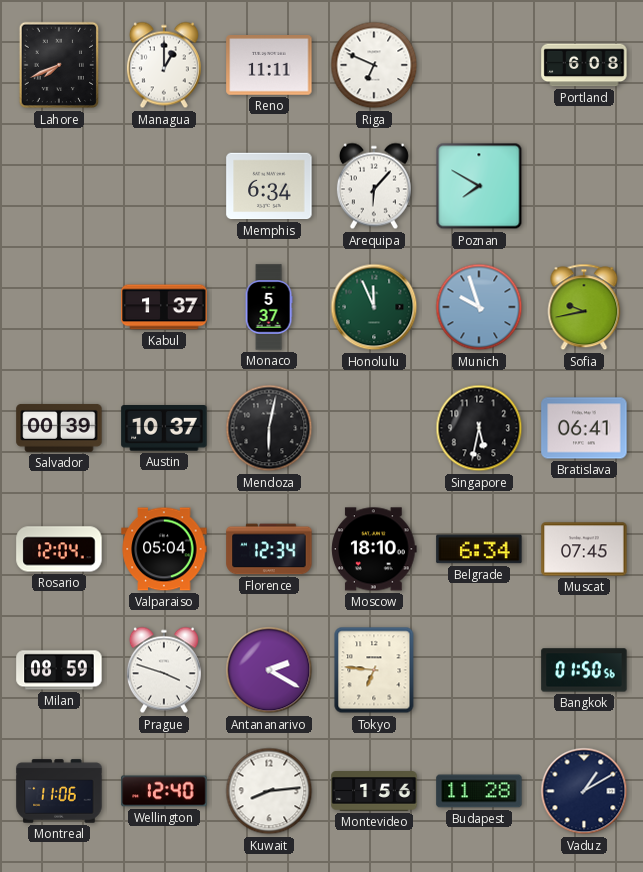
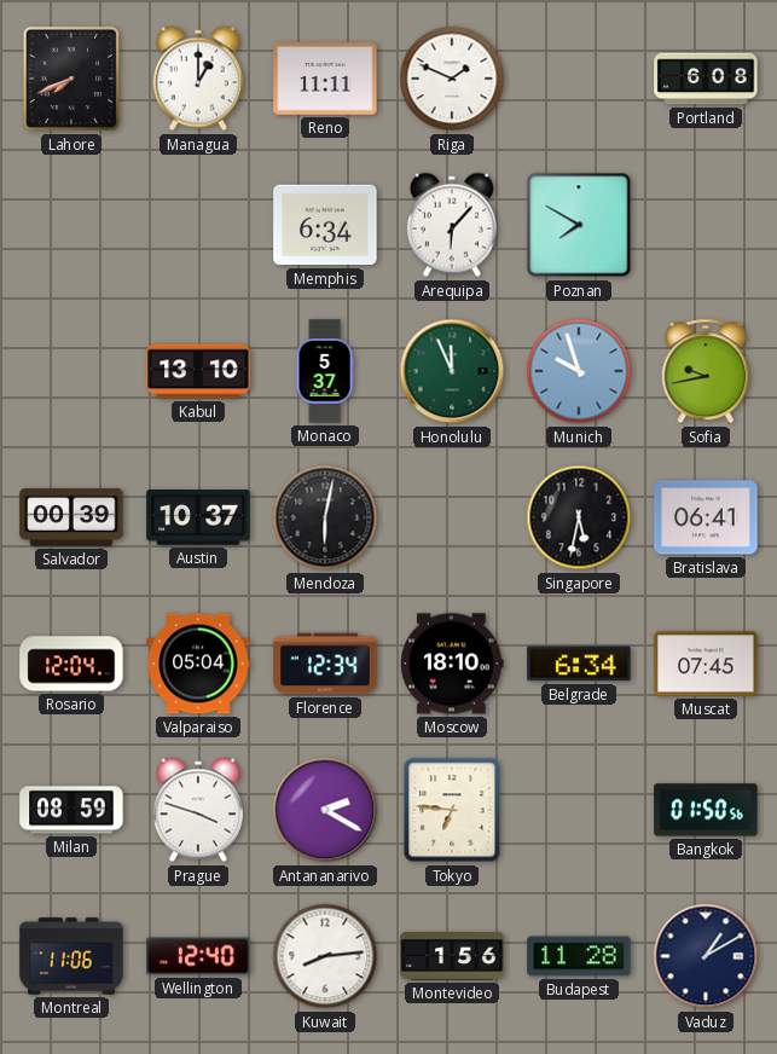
Riga: 6:49 -> 1:49
Kabul: 1:37 -> 13:10
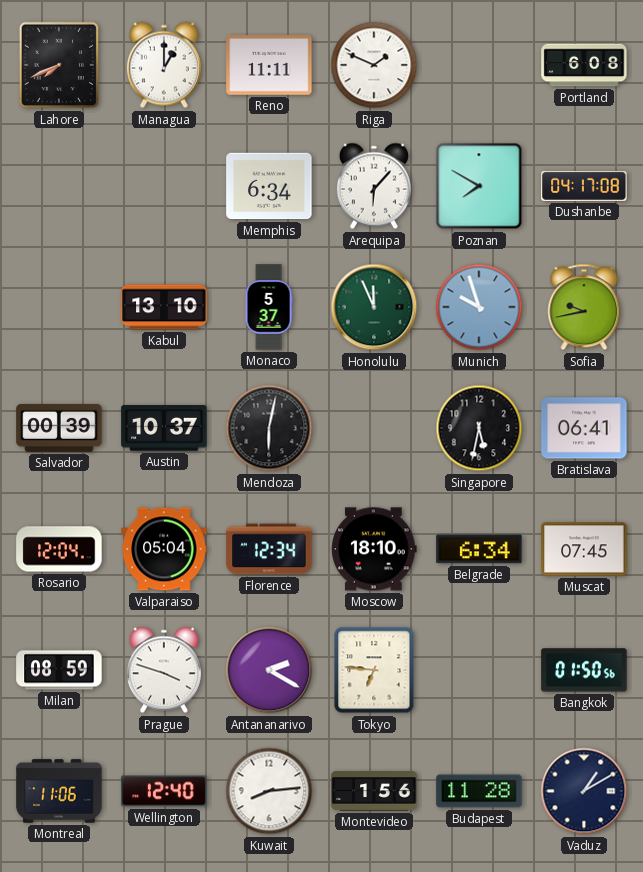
Dushanbe: none -> 04:17
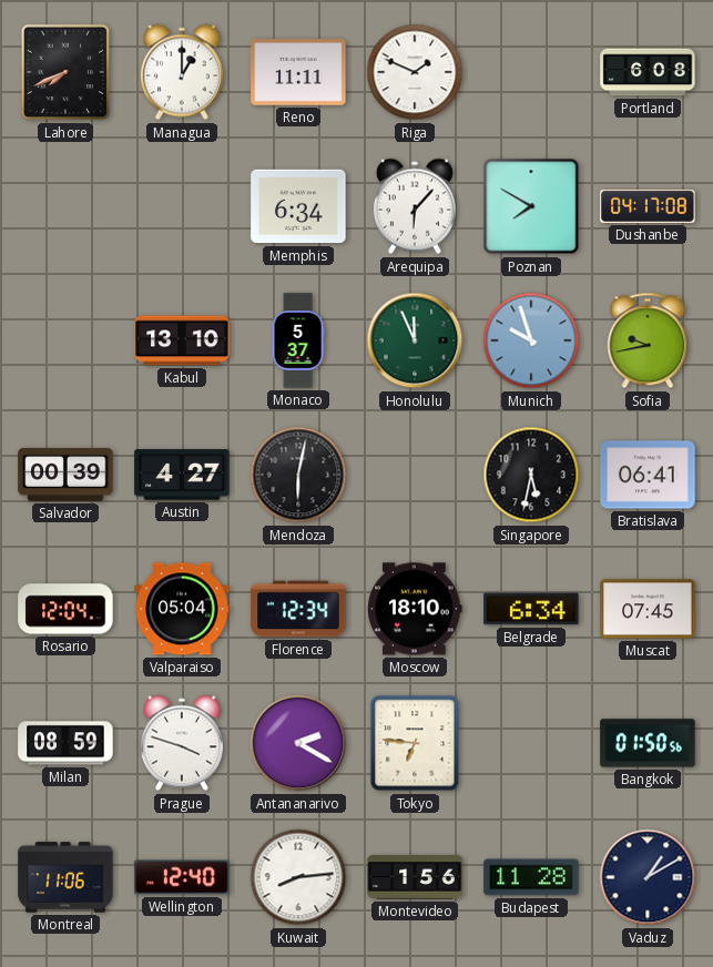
Austin: 10:37 -> 4:27
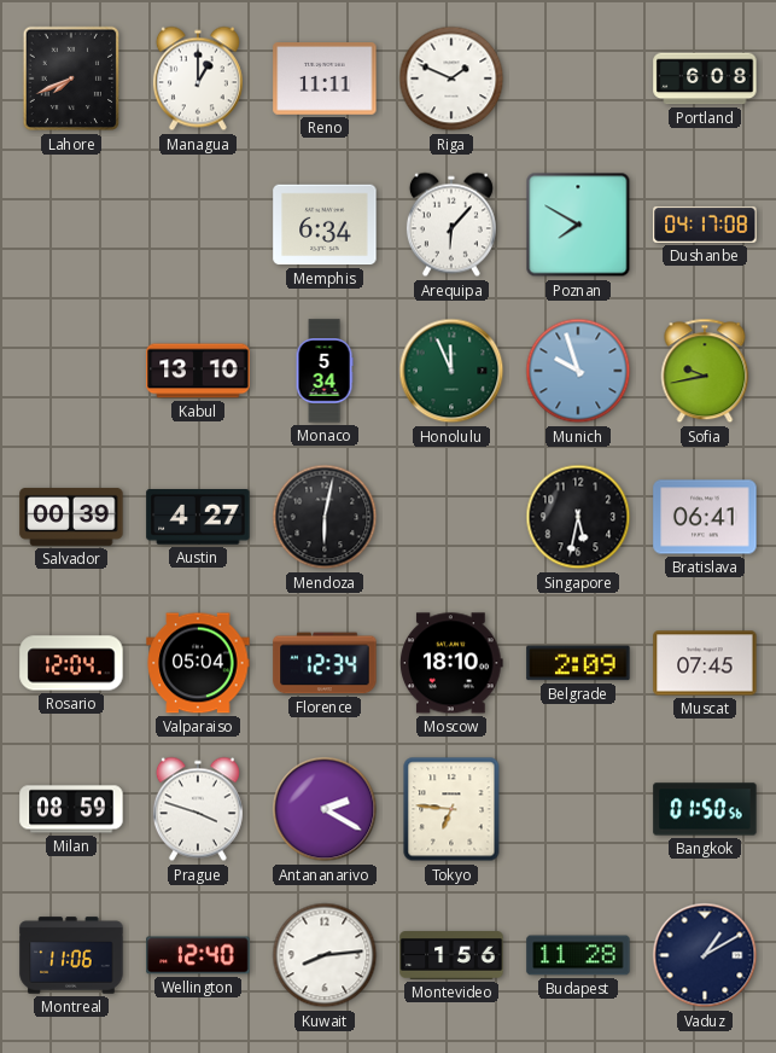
Monaco: 5:37 -> 5:34
Belgrade: 6:34 -> 2:09
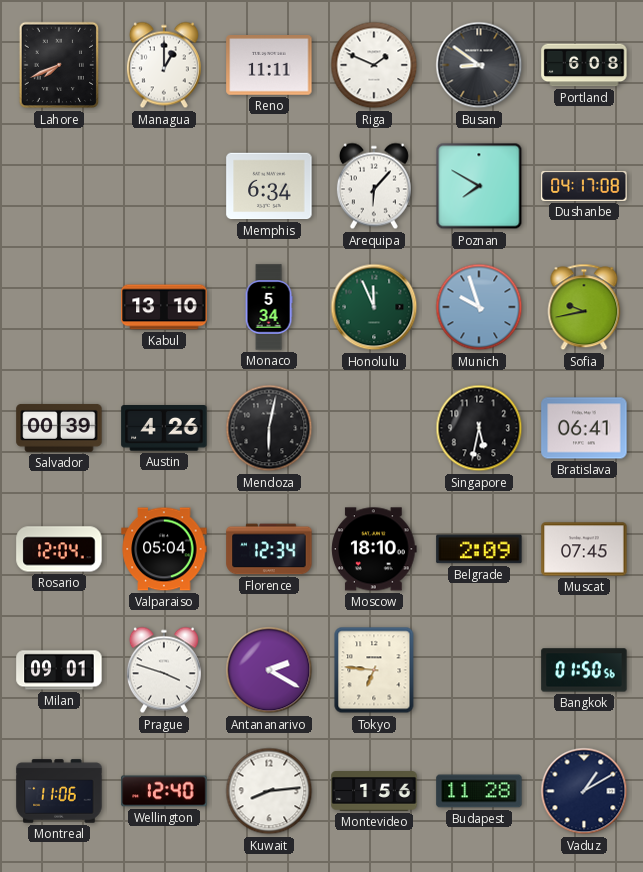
Busan: none -> 8:51
Austin: 4:27 -> 4:26
Milan: 08:59 -> 09:01
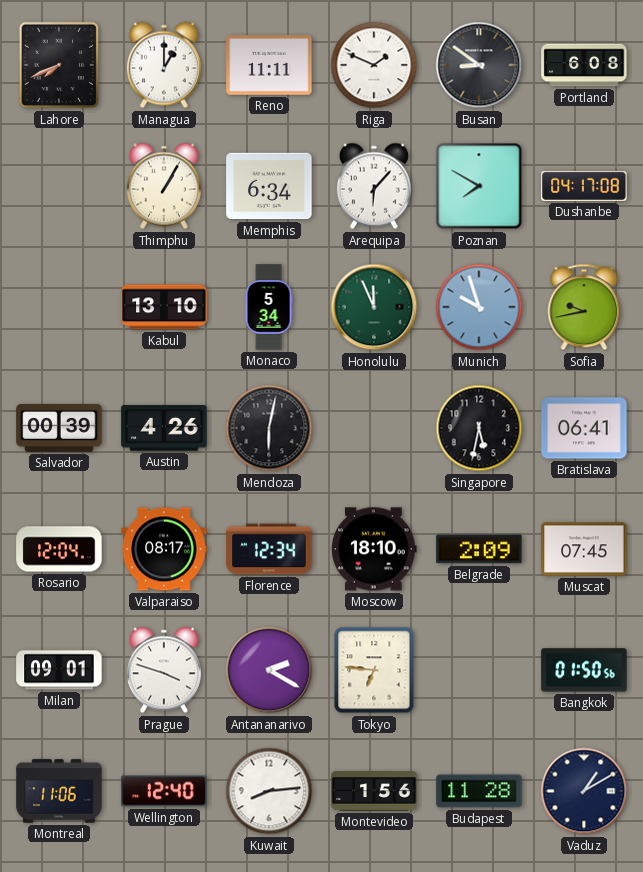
Thimphu: none -> 1:05
Valparaiso: 05:04 -> 08:17
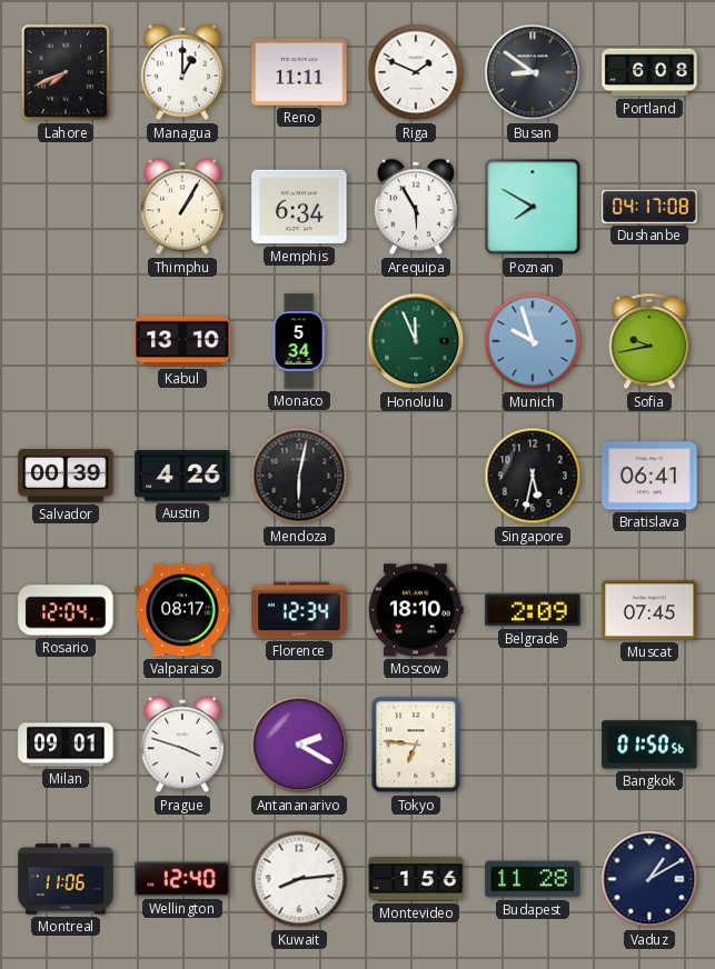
Arequipa: 6:07 -> 5:55
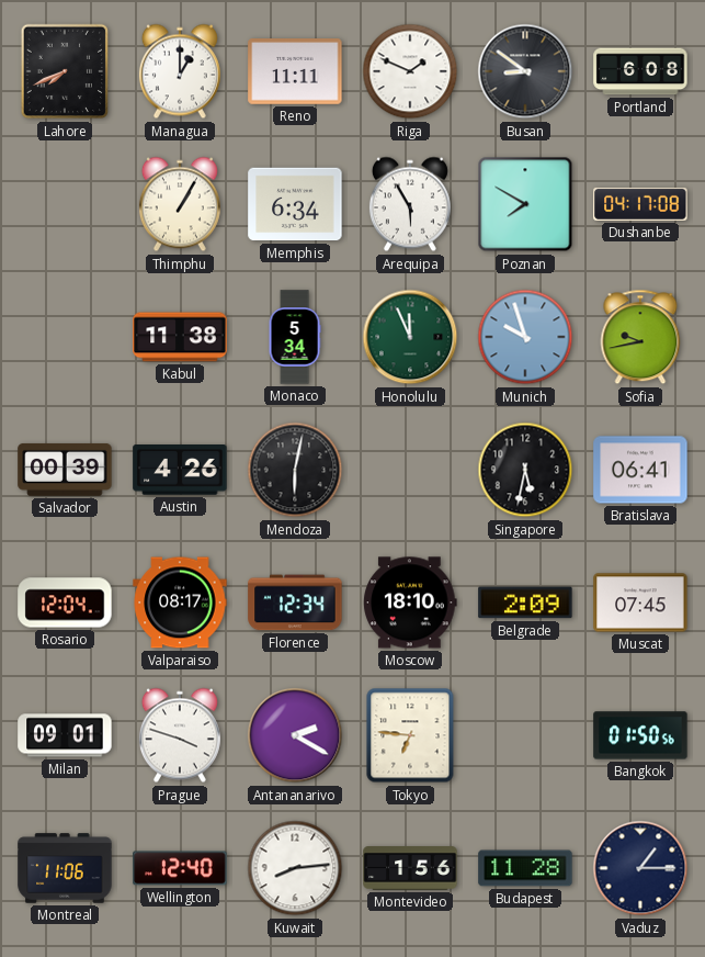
Kabul: 13:10 -> 11:38
Vaduz: 1:10 -> 1:15
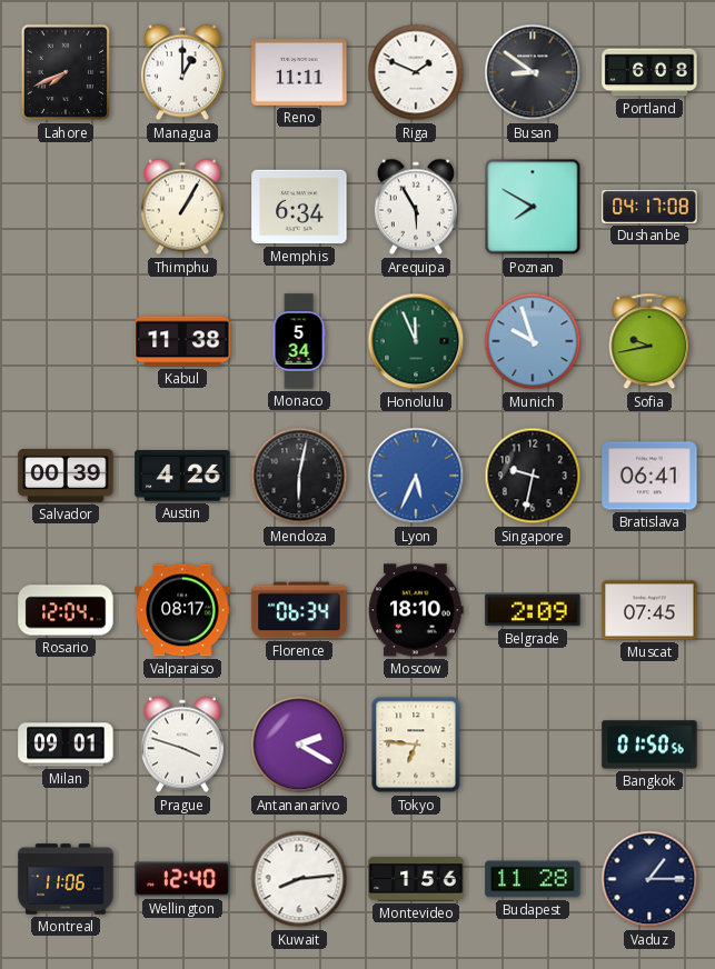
Lyon: none -> 5:34
Singapore: 5:32 -> 9:32
Florence: 12:34 -> 06:34
